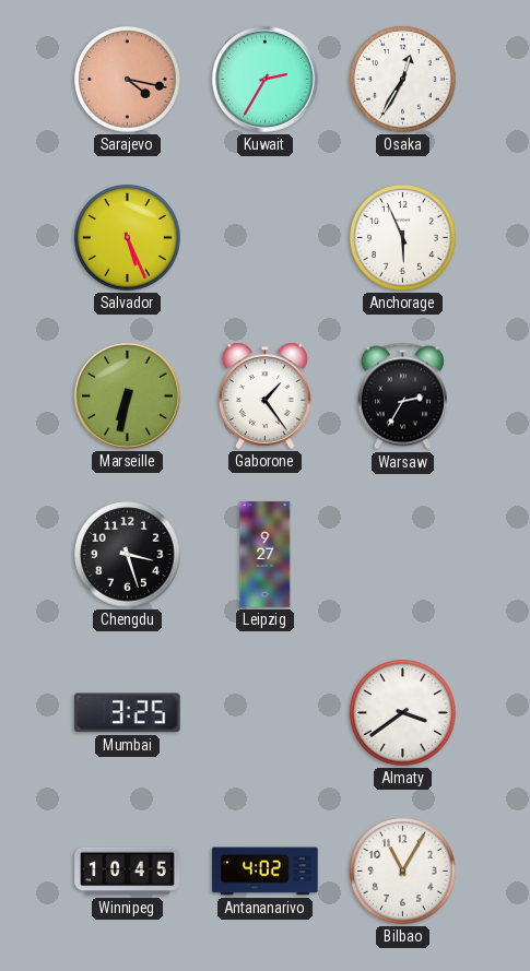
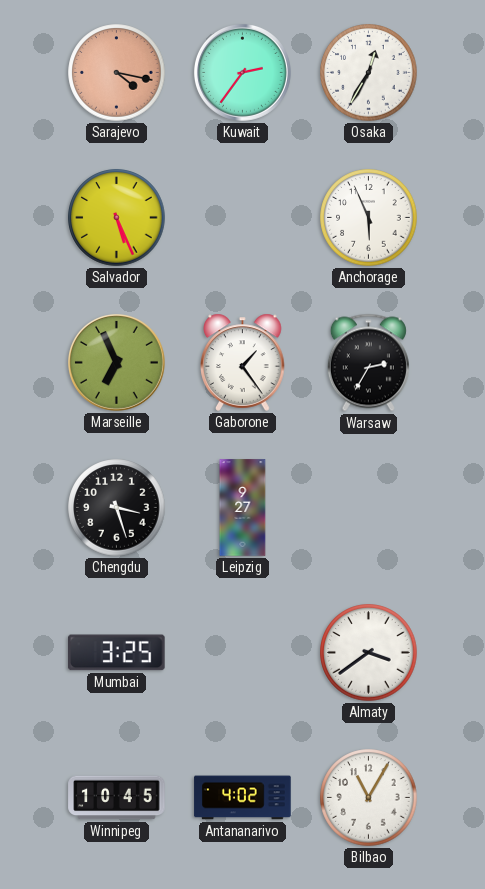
Kuwait: 2:35 -> 2:36
Marseille: 6:32 -> 6:56
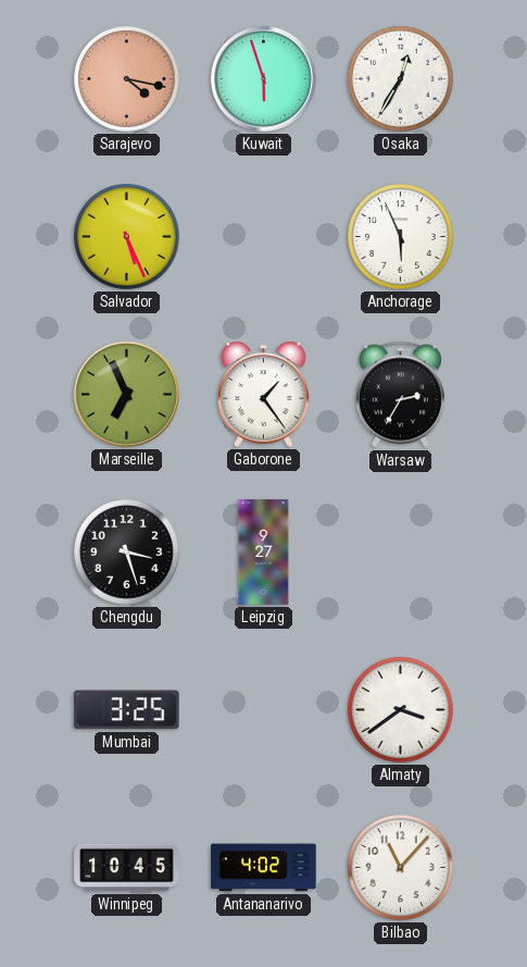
Kuwait: 2:36 -> 5:57
Bilbao: 11:05 -> 11:07
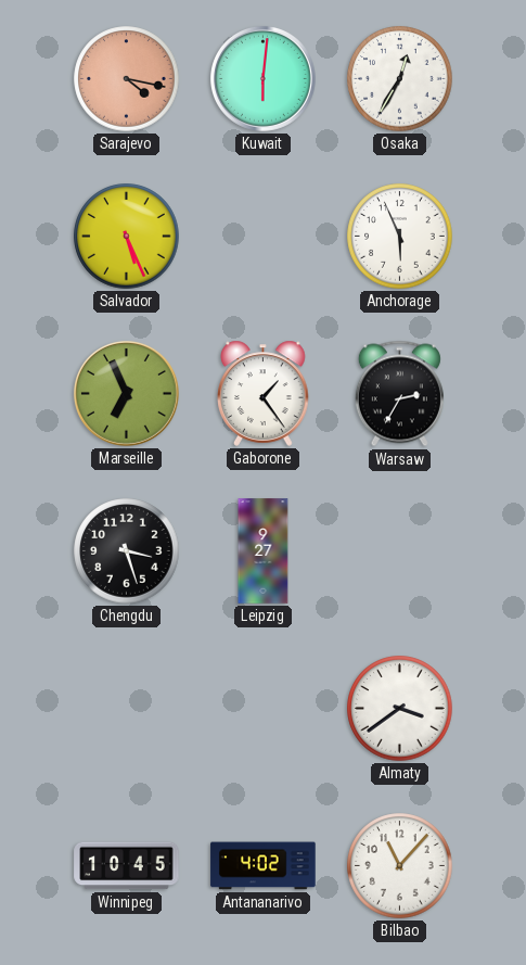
Kuwait: 5:57 -> 6:01
Mumbai: 3:25 -> none
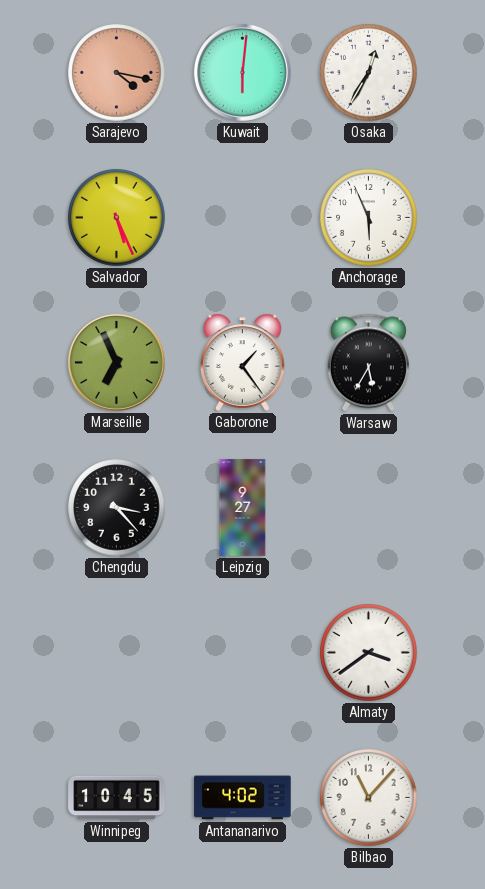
Warsaw: 2:35 -> 5:35
Chengdu: 3:27 -> 3:23
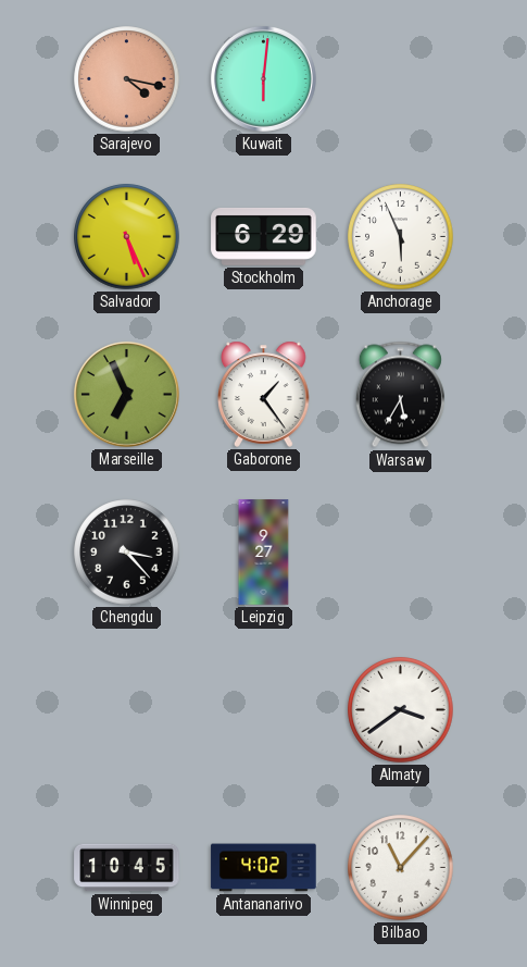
Osaka: 12:35 -> none
Stockholm: none -> 6:29
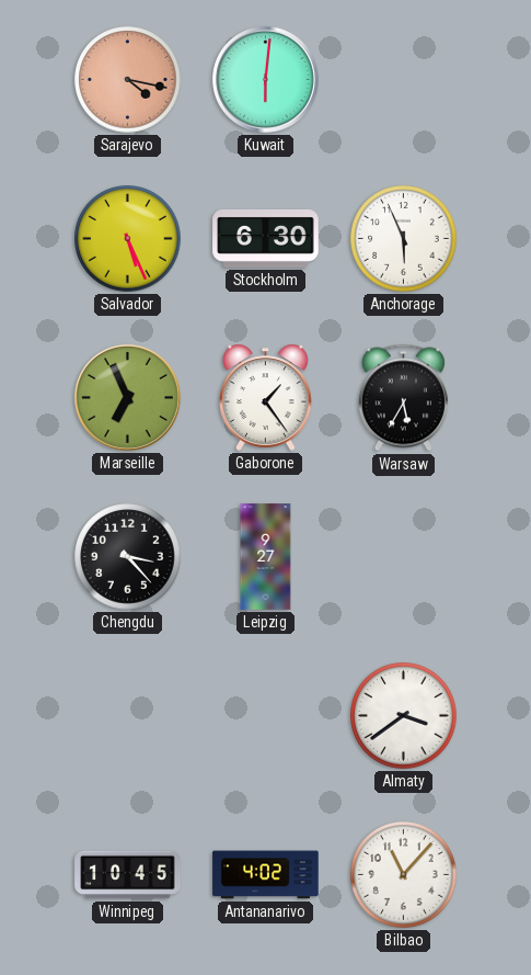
Stockholm: 6:29 -> 6:30
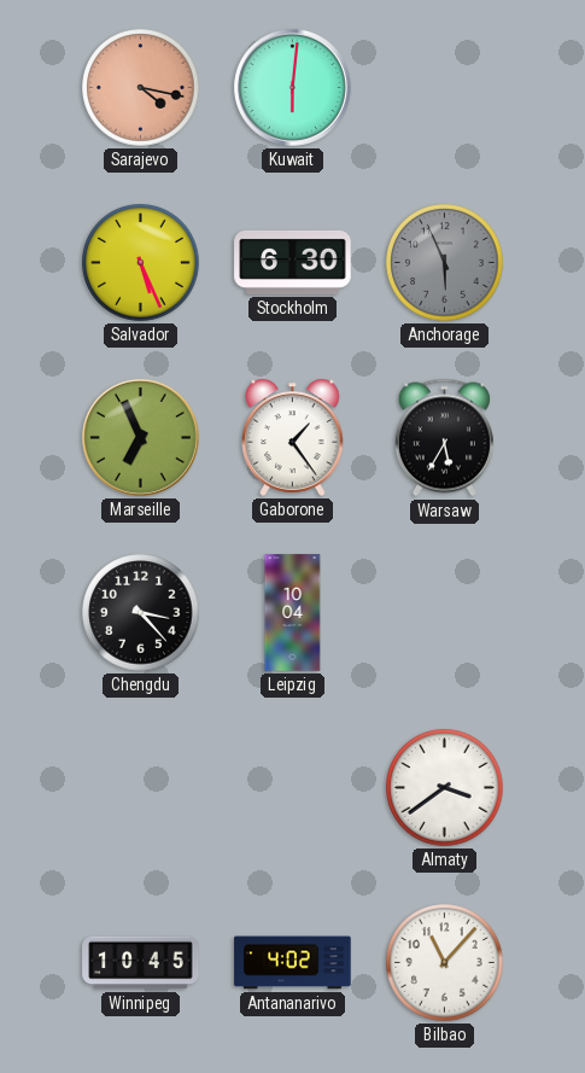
Anchorage dial: white -> grey
Leipzig: 9:27 -> 10:04
